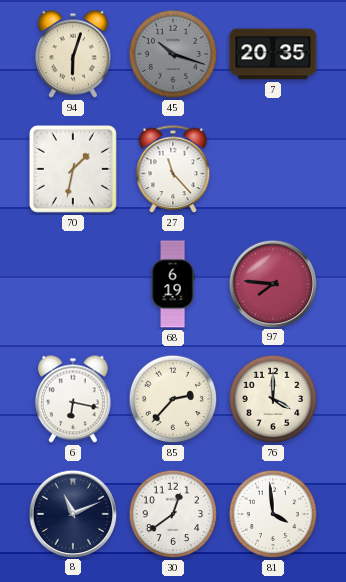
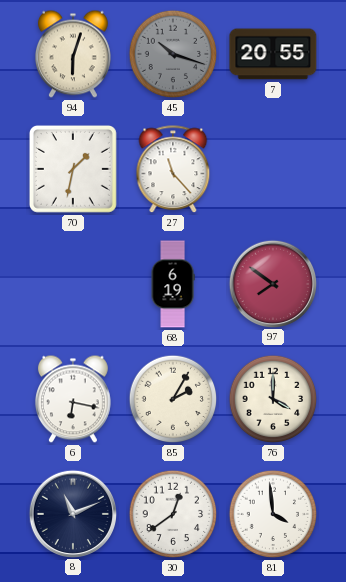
7: 20:35 -> 20:55
97: 7:46 -> 7:51
85: 2:37 -> 2:05
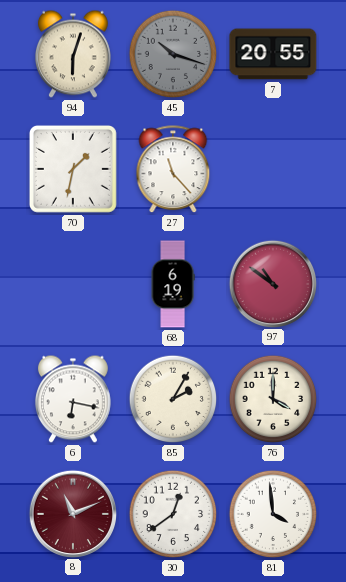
97: 7:51 -> 10:51
8 dial: navy -> burgundy
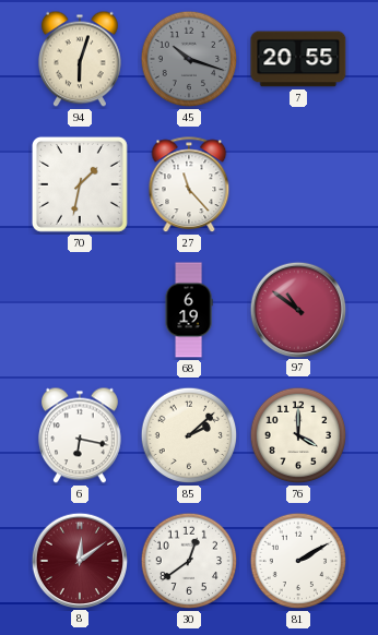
85: 2:05 -> 2:08
8: 11:11 -> 12:09
81: 3:59 -> 2:10
